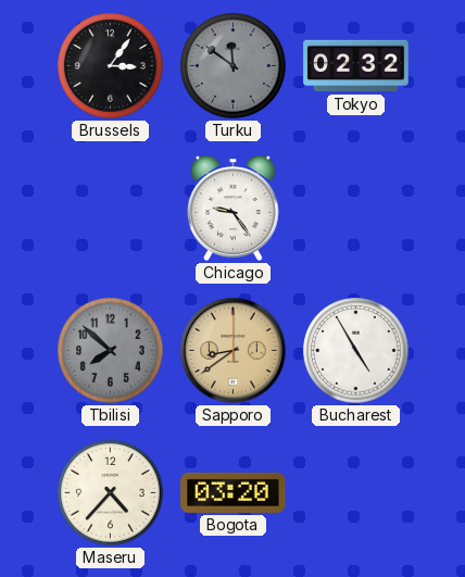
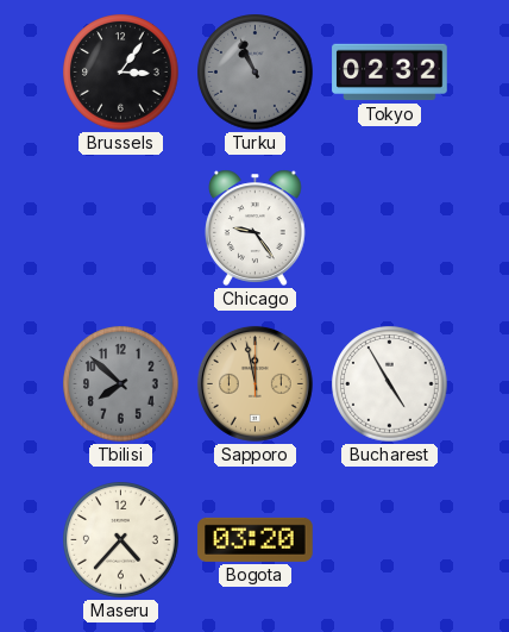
Turku: 11:51 -> 10:56
Sapporo: 8:39 -> 11:58
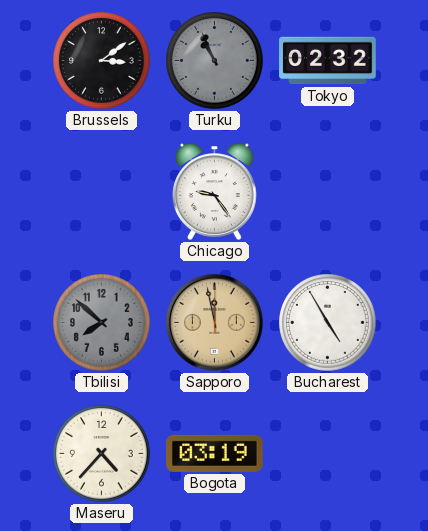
Brussels: 3:06 -> 3:09
Bogota: 03:20 -> 03:19
